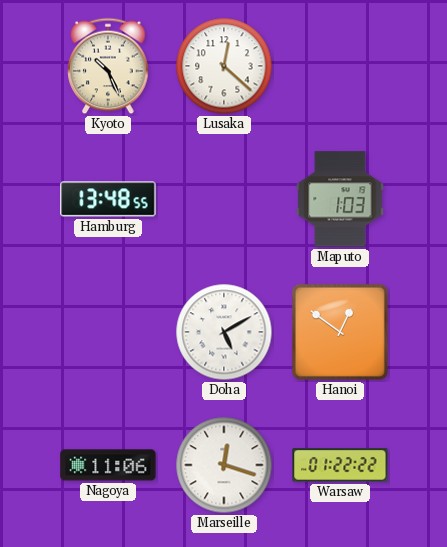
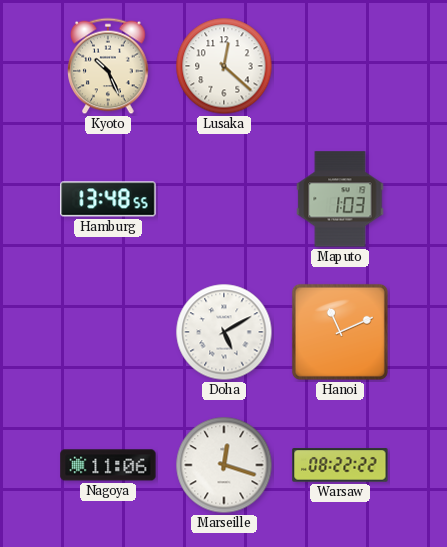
Hanoi: 12:51 -> 11:11
Warsaw: 01:22 -> 08:22
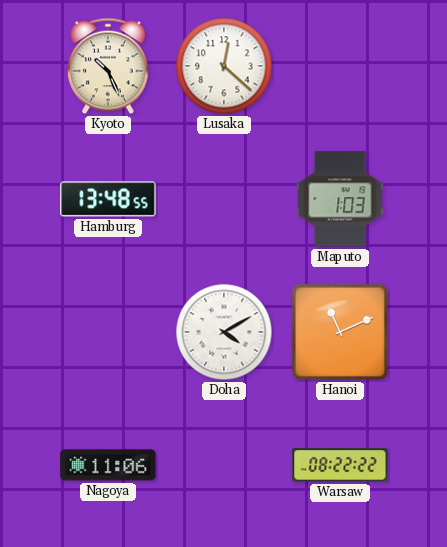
Doha: 5:10 -> 4:10
Marseille: 12:18 -> none
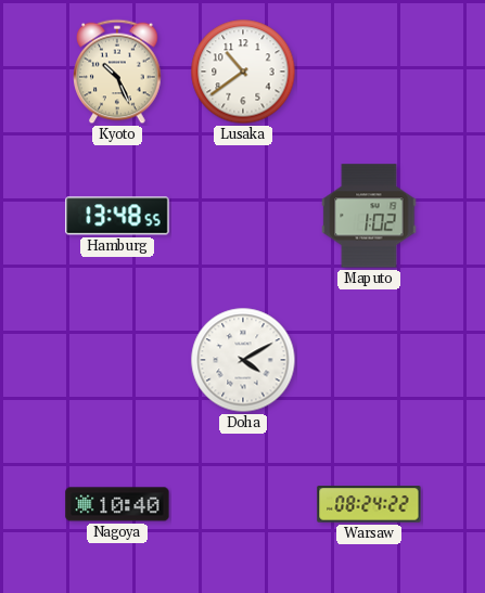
Lusaka: 12:22 -> 10:39
Maputo: 1:03 -> 1:02
Hanoi: 11:11 -> none
Nagoya: 11:06 -> 10:40
Warsaw: 08:22 -> 08:24
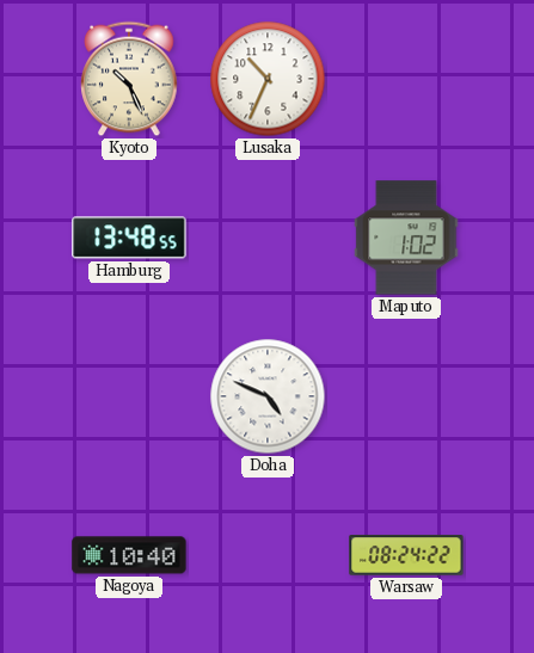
Lusaka: 10:39 -> 10:34
Doha: 4:10 -> 4:49
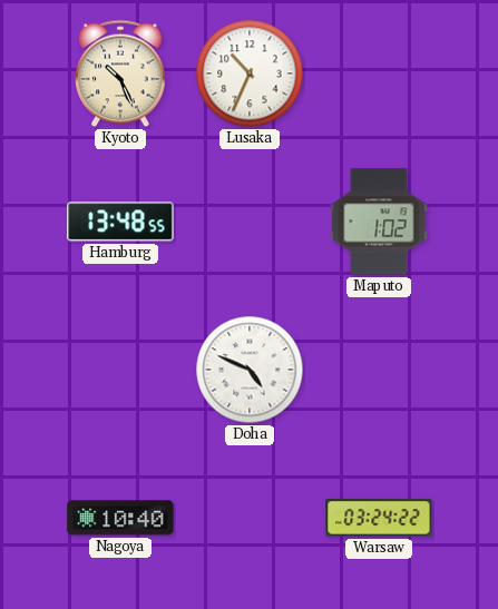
Warsaw: 08:24 -> 03:24
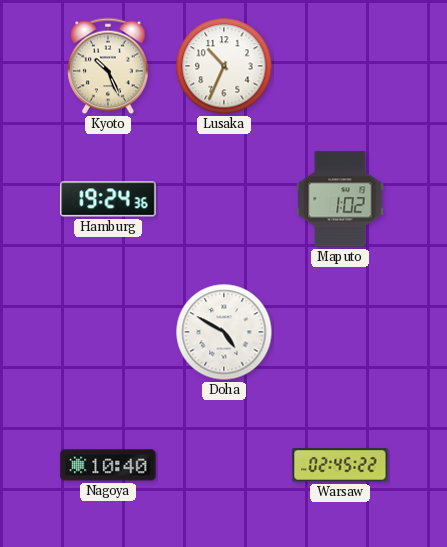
Hamburg: 13:48 -> 19:24
Doha: 4:49 -> 4:50
Warsaw: 03:24 -> 02:45
